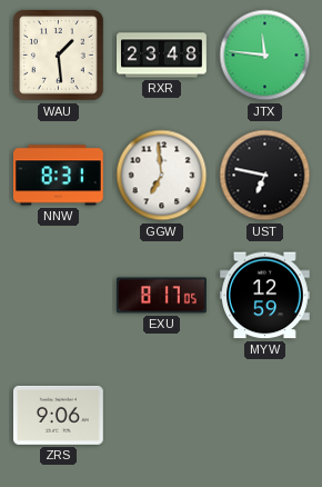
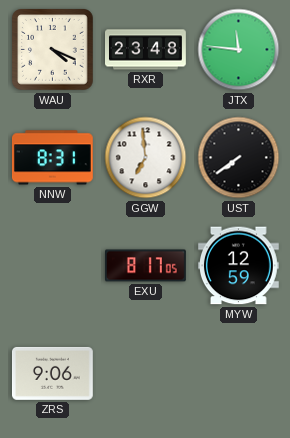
WAU: 1:29 -> 4:19
UST: 6:47 -> 7:39
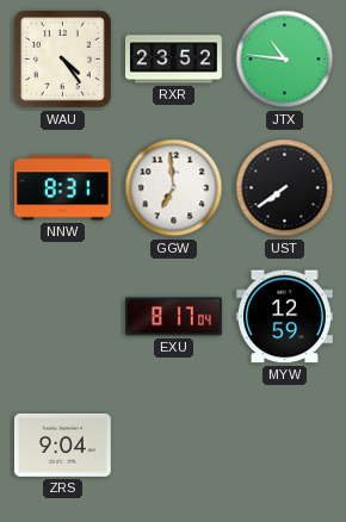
WAU: 4:19 -> 4:24
RXR: 23:48 -> 23:52
JTX: 11:46 -> 10:46
EXU: 8:17:05 -> 8:17:04
ZRS: 9:06 -> 9:04
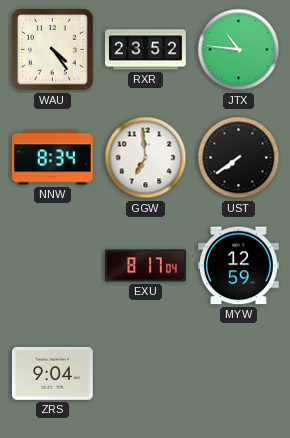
NNW: 8:31 -> 8:34
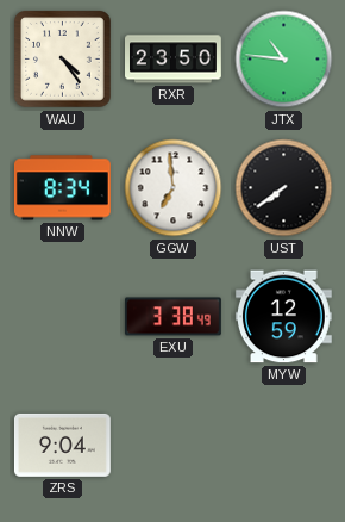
RXR: 23:52 -> 23:50
EXU: 8:17 -> 3:38
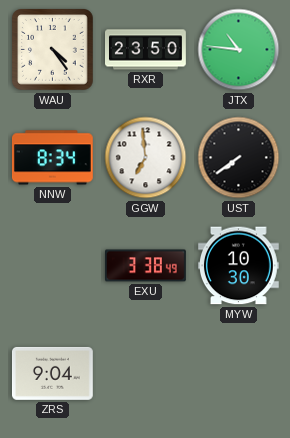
MYW: 12:59 -> 10:30
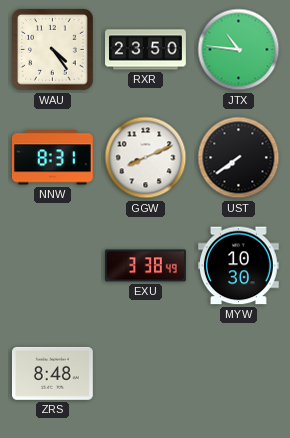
NNW: 8:34 -> 8:31
GGW: 6:59 -> 8:11
ZRS: 9:04 -> 8:48
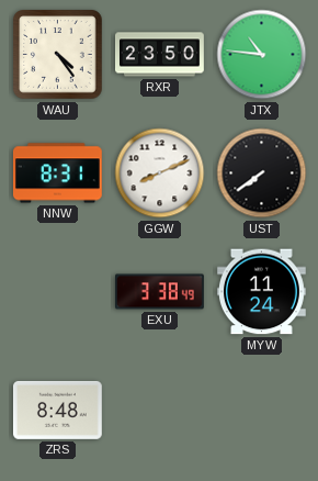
MYW: 10:30 -> 11:24
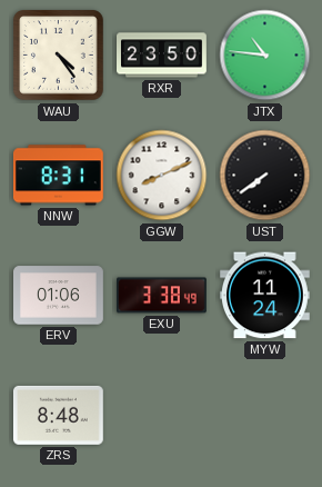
ERV: none -> 01:06
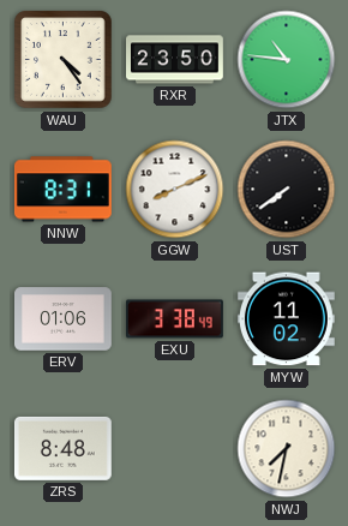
MYW: 11:24 -> 11:02
NWJ: none -> 7:32
